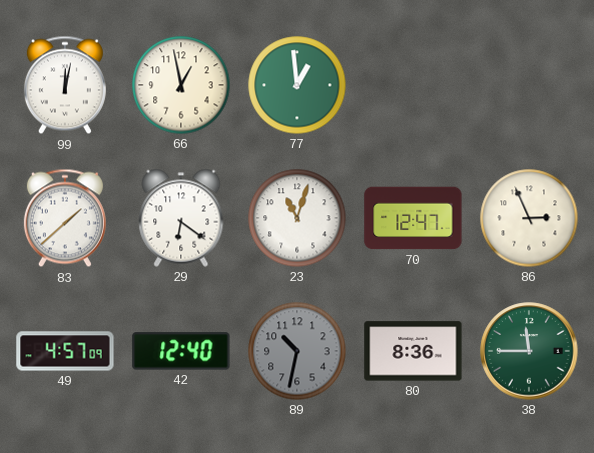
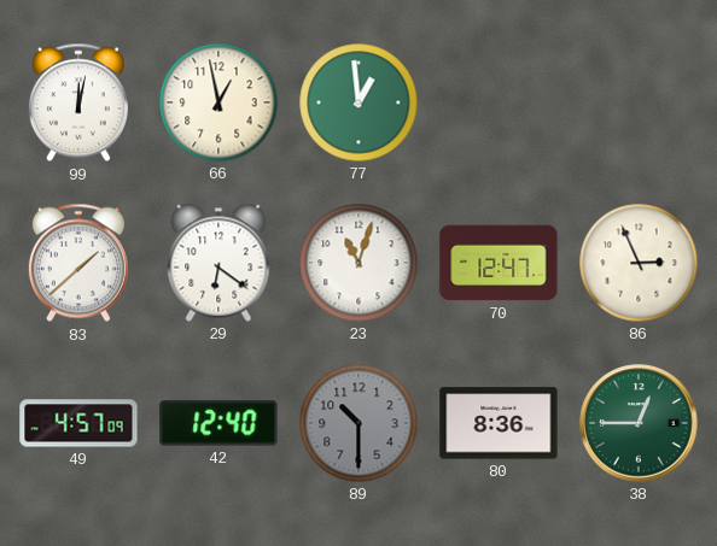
89: 10:32 -> 10:30
38: 11:45 -> 12:45
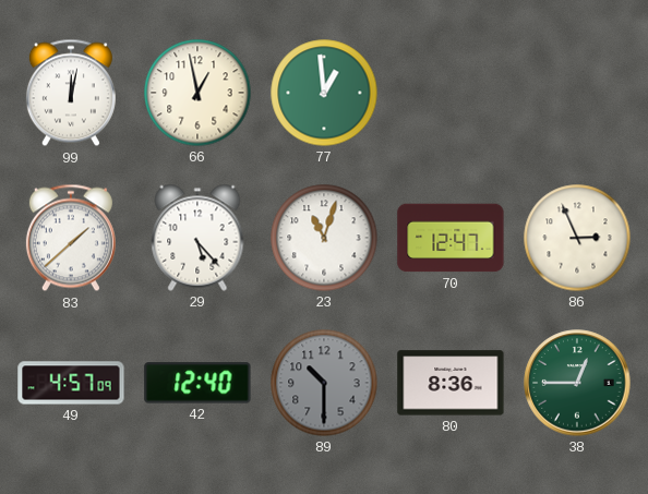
29: 6:21 -> 5:23
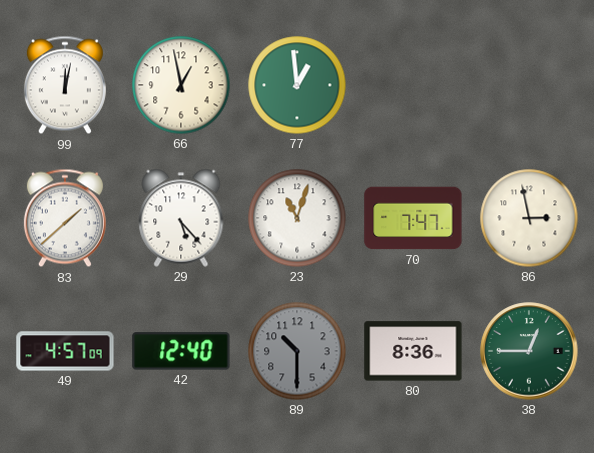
70: 12:47 -> 7:47
86: 2:56 -> 2:58
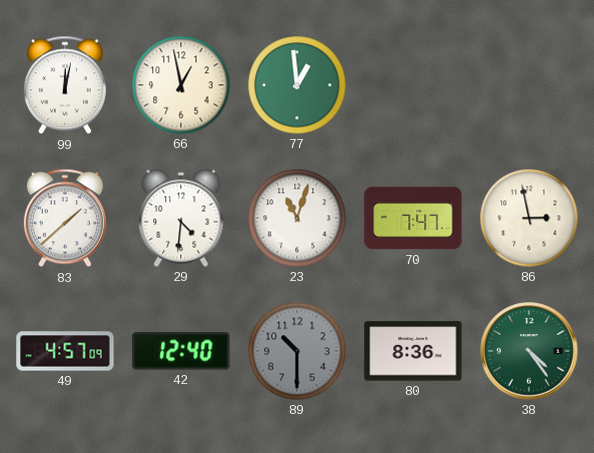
29: 5:23 -> 4:31
38: 12:45 -> 4:24
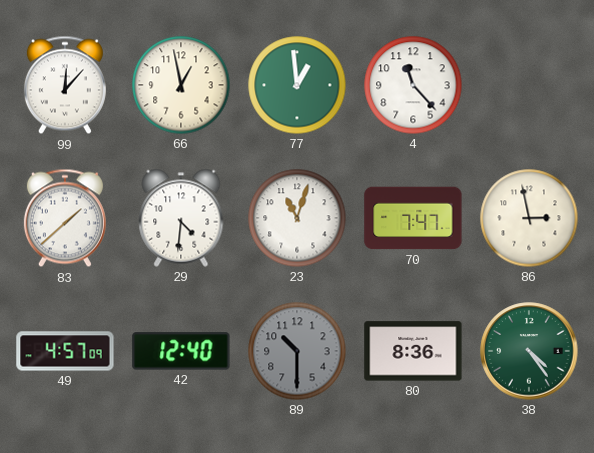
99: 12:02 -> 12:07
4: none -> 11:23
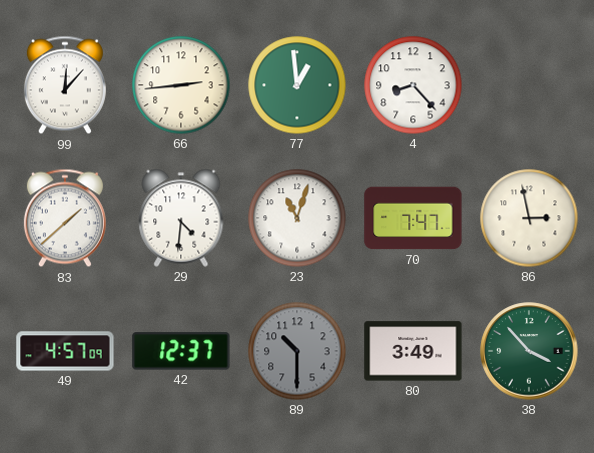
66: 12:58 -> 2:44
4: 11:23 -> 8:23
42: 12:40 -> 12:37
80: 8:36 -> 3:49
38: 4:24 -> 3:53
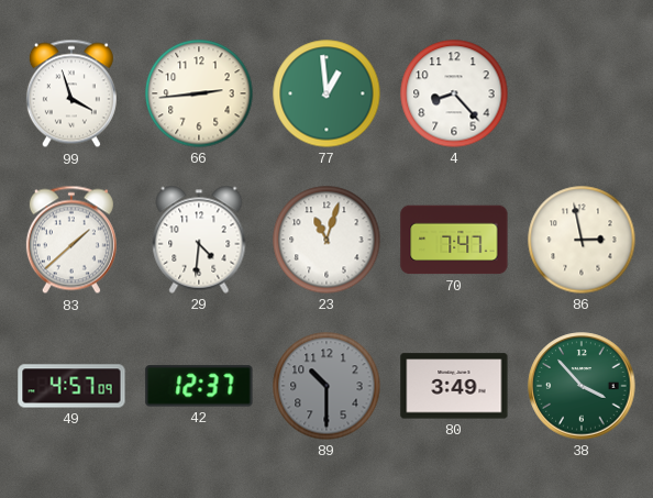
99: 12:07 -> 3:57
